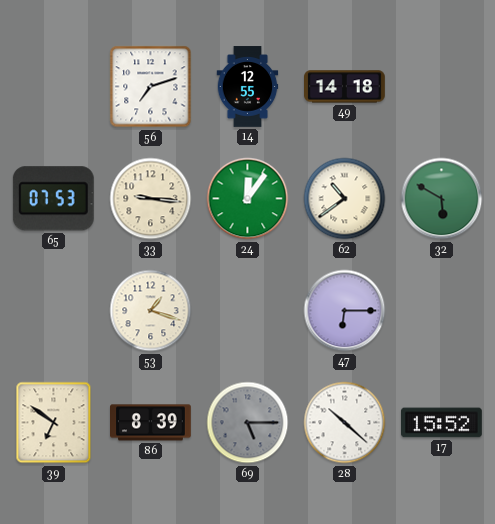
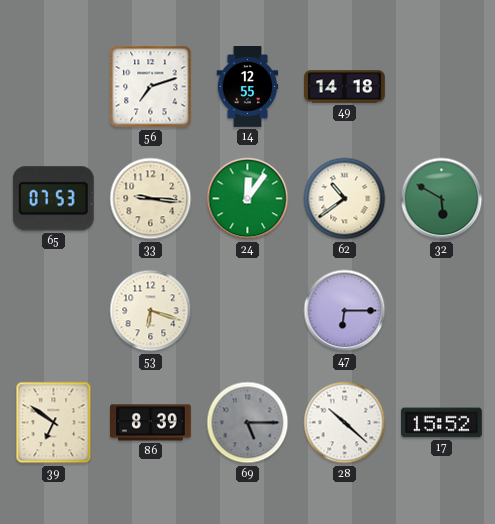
53: 1:18 -> 6:18
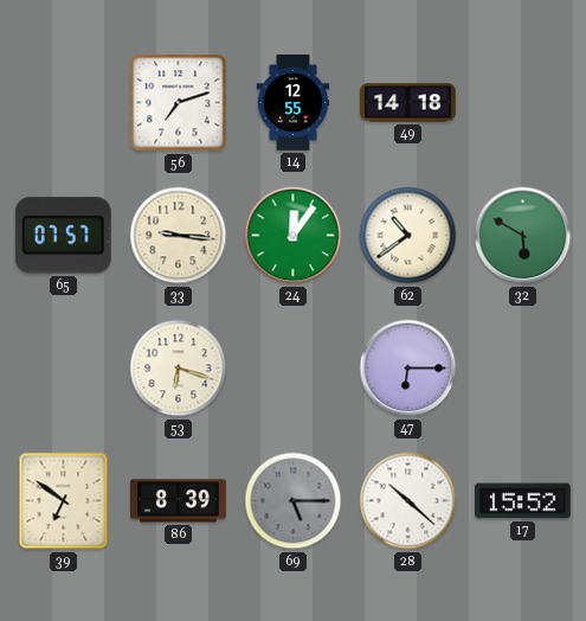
65: 07:53 -> 07:57
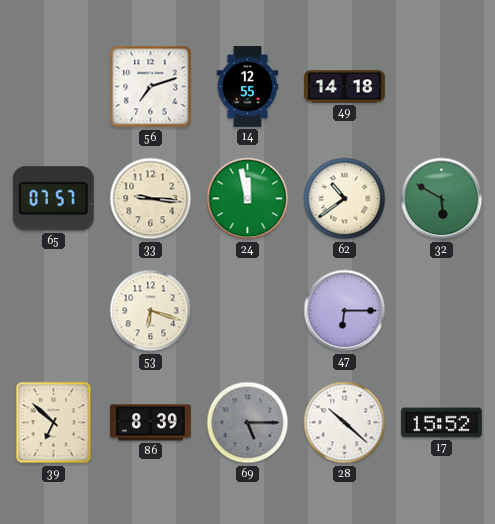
24: 12:06 -> 11:58
39: 6:51 -> 6:52
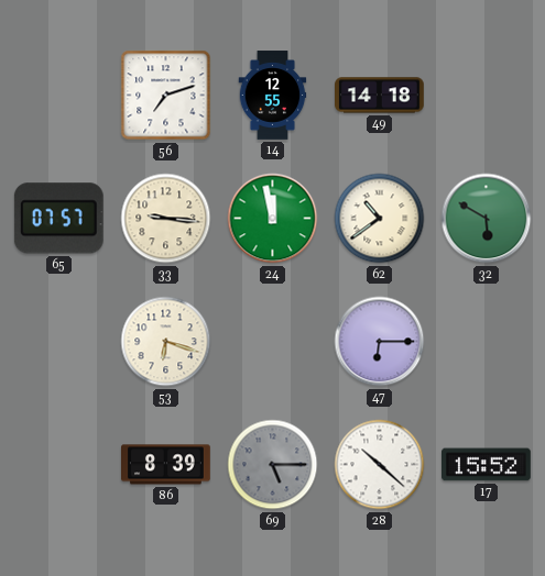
39: 6:52 -> none
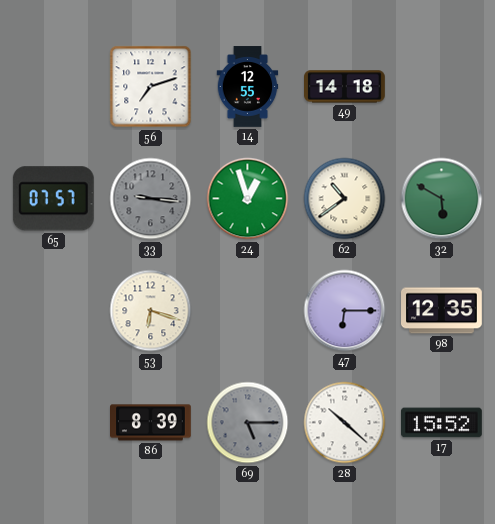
33 dial: cream -> grey
24: 11:58 -> 12:57
98: none -> 12:35
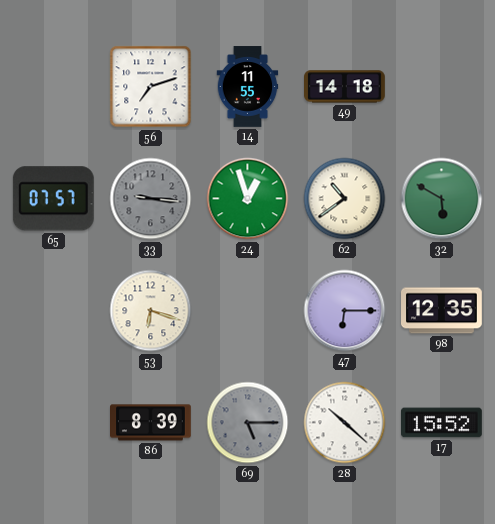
14: 12:55 -> 11:55
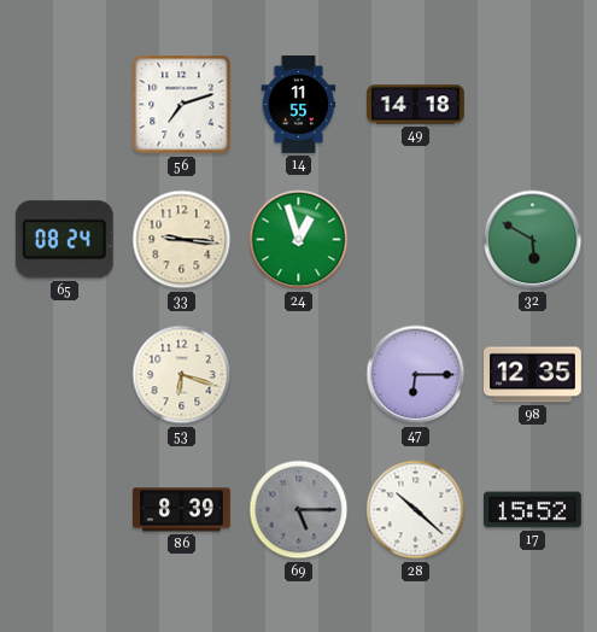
65: 07:57 -> 08:24
33 dial: grey -> cream
62: 10:39 -> none
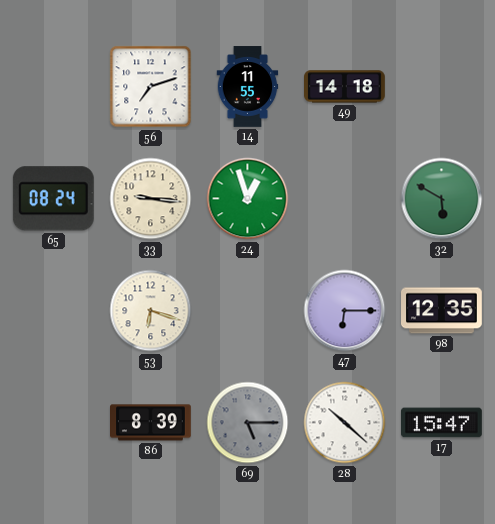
17: 15:52 -> 15:47
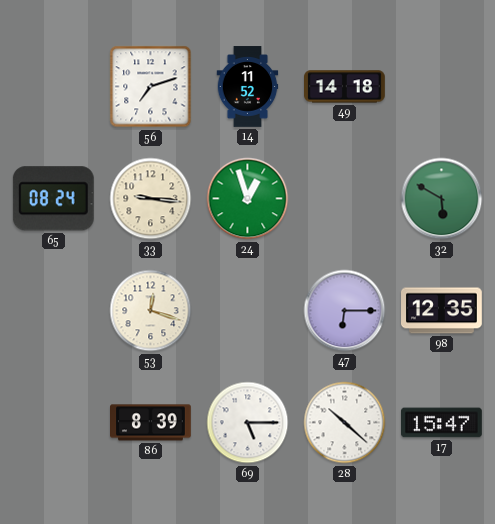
14: 11:55 -> 11:52
53: 6:18 -> 12:18
69 dial: grey -> white
